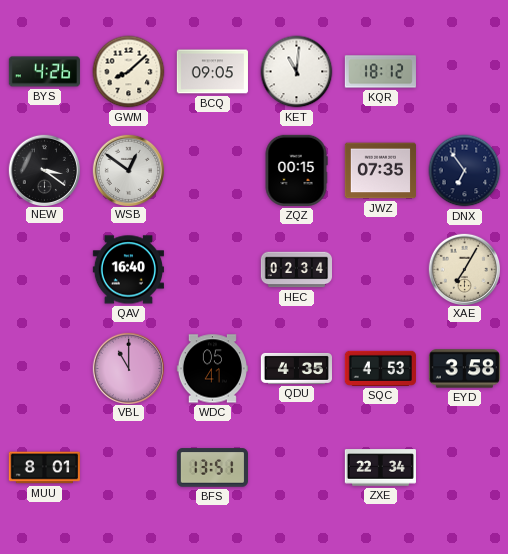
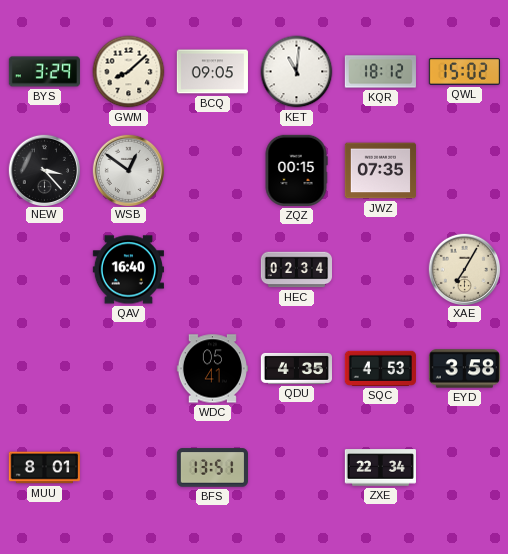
BYS: 4:26 -> 3:29
QWL: none -> 15:02
NEW: 3:21 -> 3:23
DNX: 6:54 -> none
VBL: 11:00 -> none
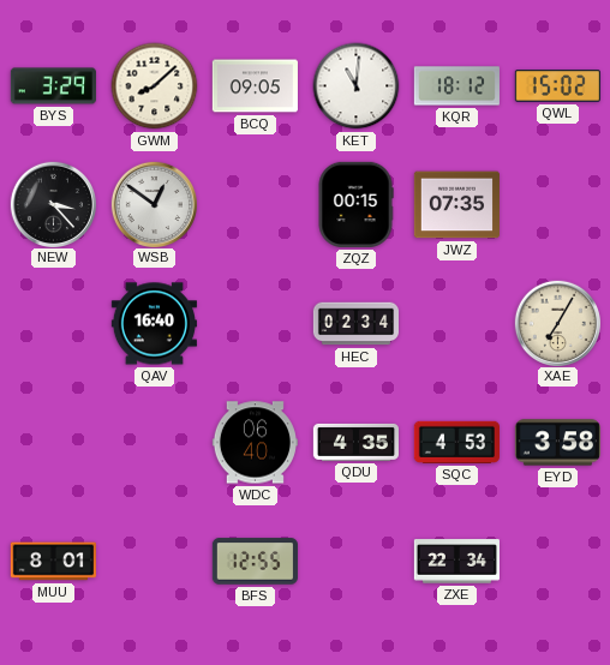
WDC: 05:41 -> 06:40
BFS: 13:51 -> 12:55
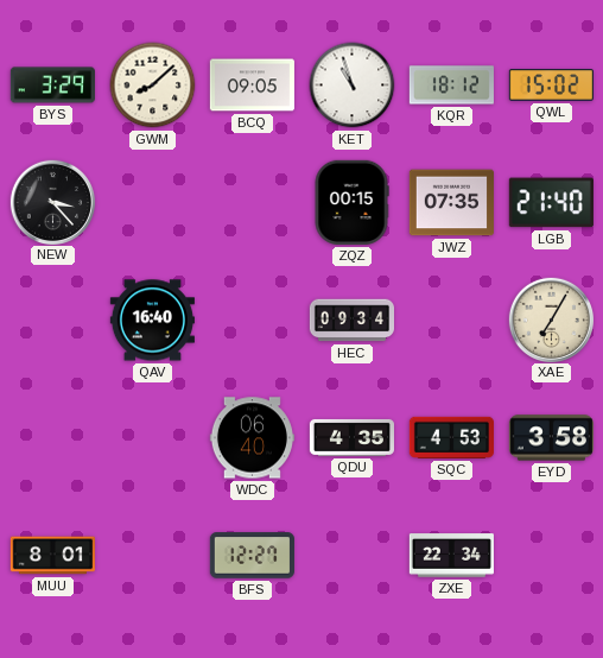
KET: 11:01 -> 10:57
WSB: 12:51 -> none
LGB: none -> 21:40
HEC: 02:34 -> 09:34
BFS: 12:55 -> 12:27
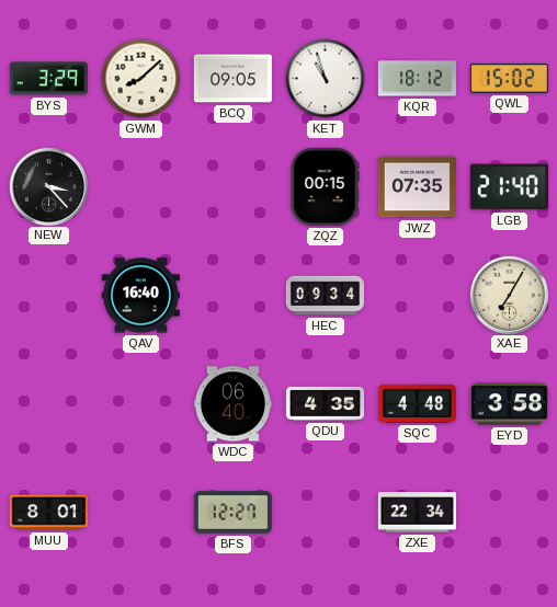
SQC: 4:53 -> 4:48
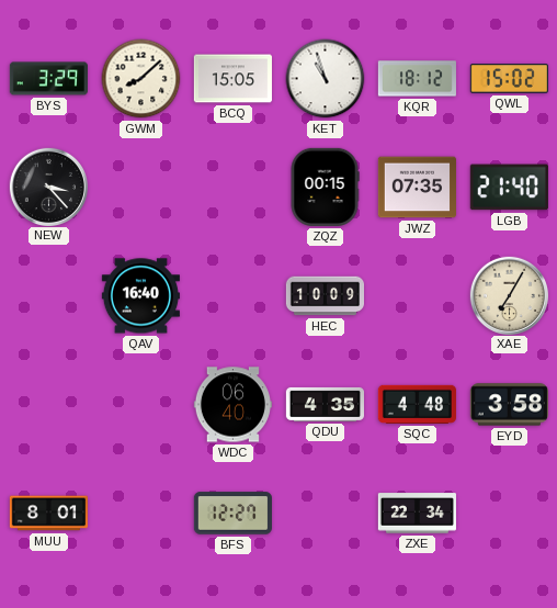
BCQ: 09:05 -> 15:05
HEC: 09:34 -> 10:09
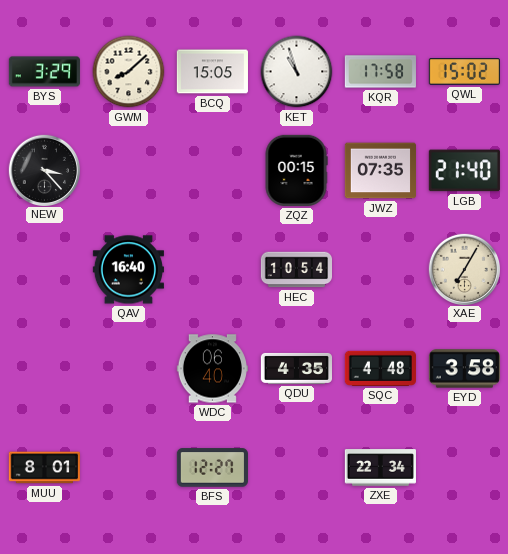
KQR: 18:12 -> 17:58
HEC: 10:09 -> 10:54
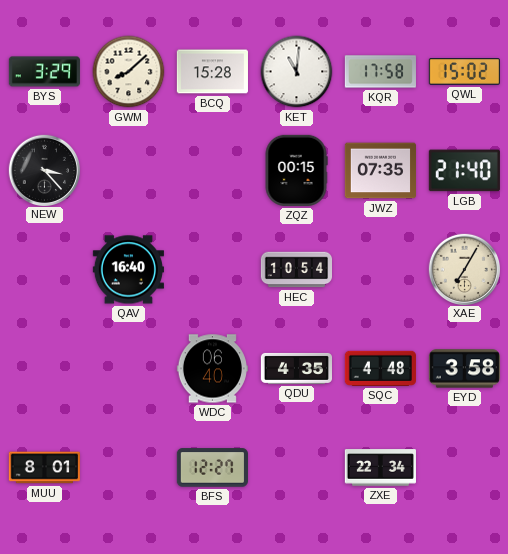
BCQ: 15:05 -> 15:28
KET: 10:57 -> 11:01
